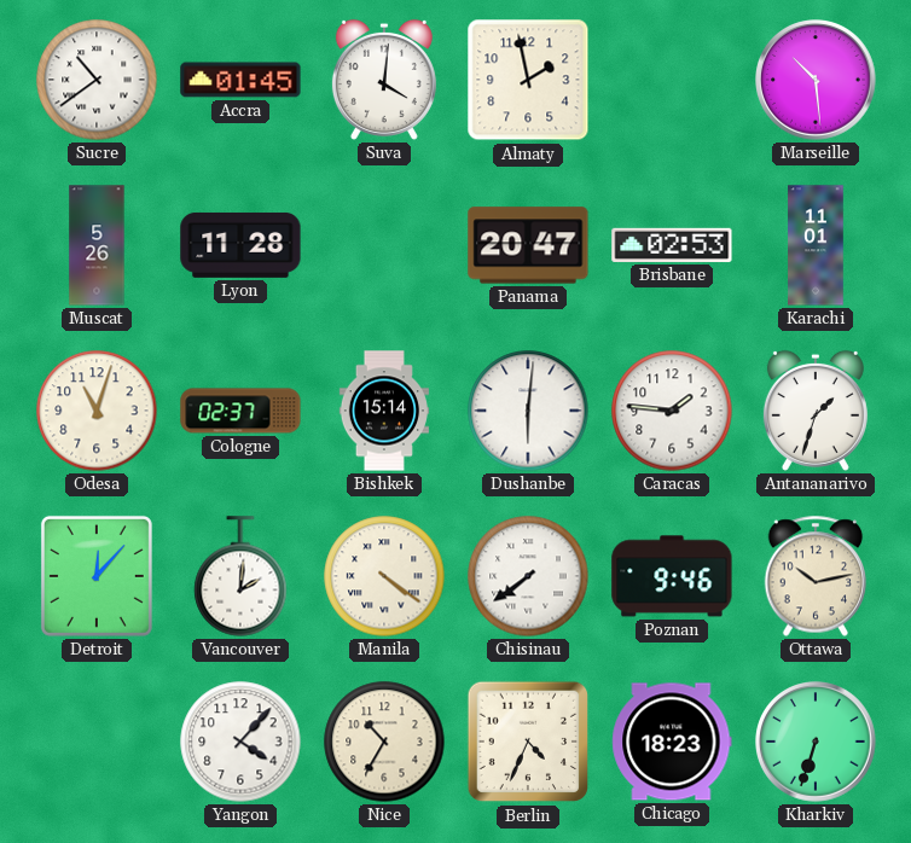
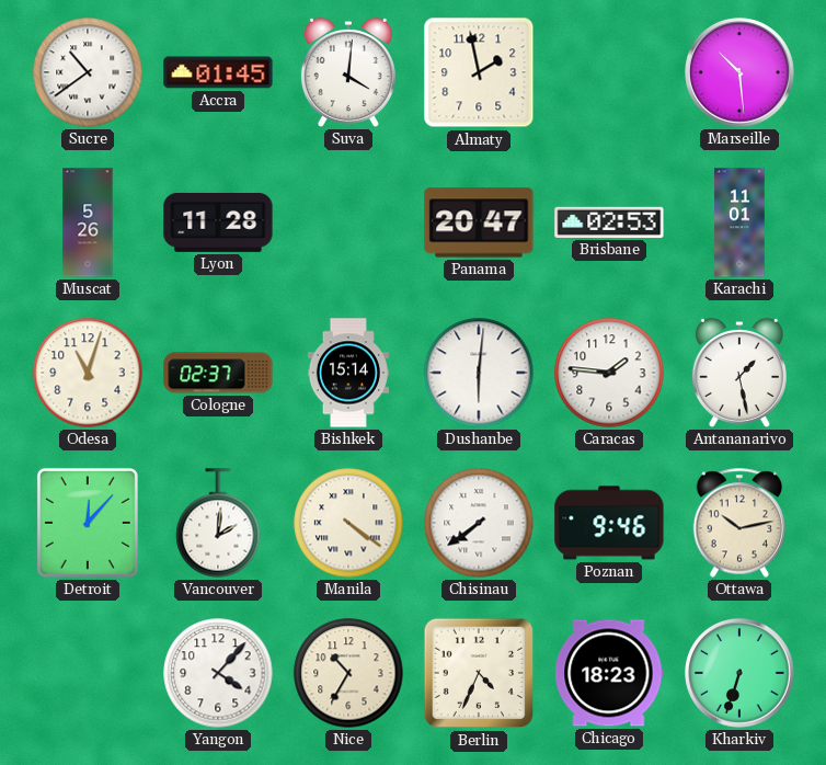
Antananarivo: 1:33 -> 1:28
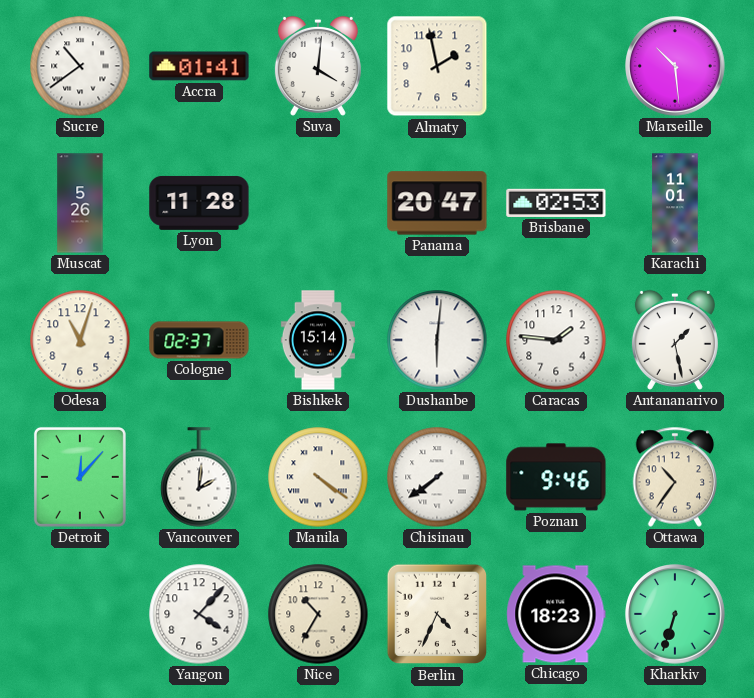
Accra: 01:45 -> 01:41
Ottawa: 10:13 -> 10:36
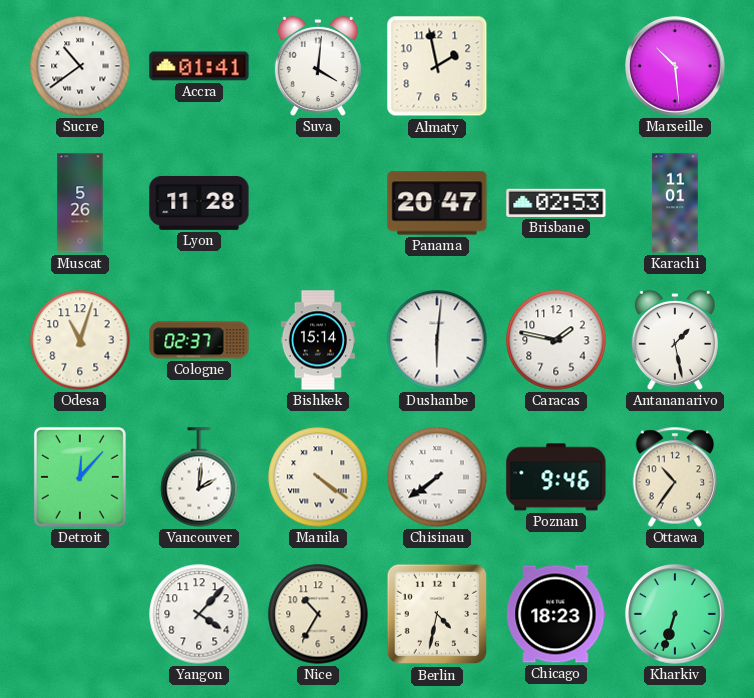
Caracas: 1:46 -> 1:47
Berlin: 4:34 -> 4:32
